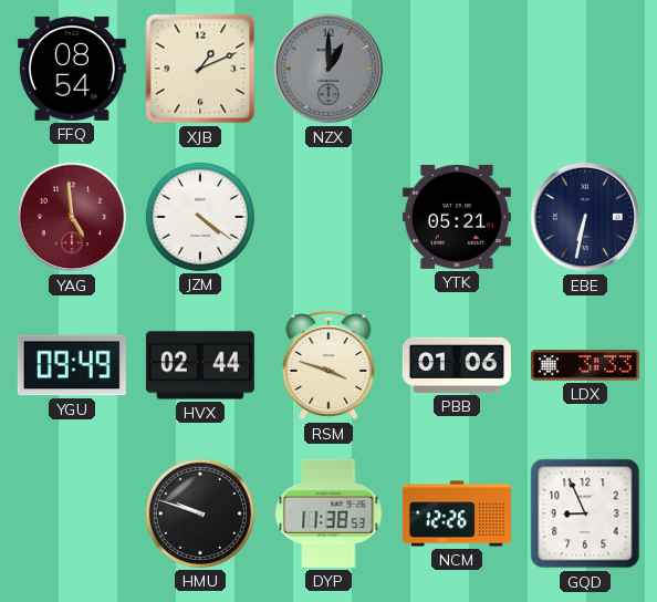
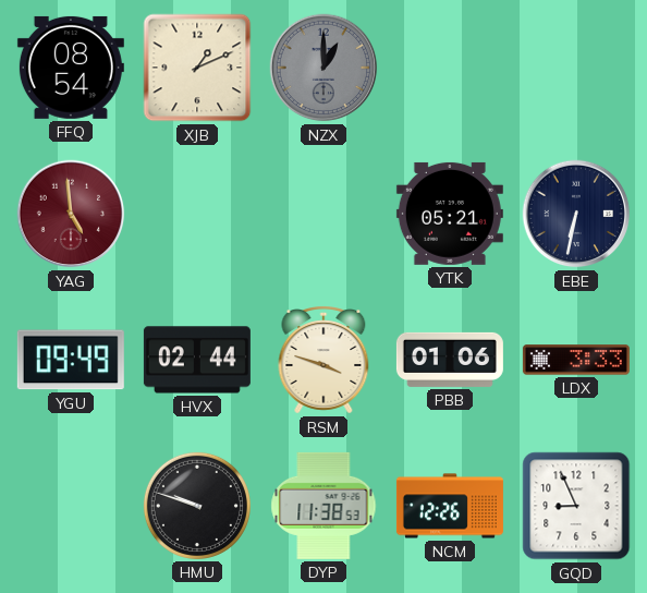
JZM: 4:21 -> none
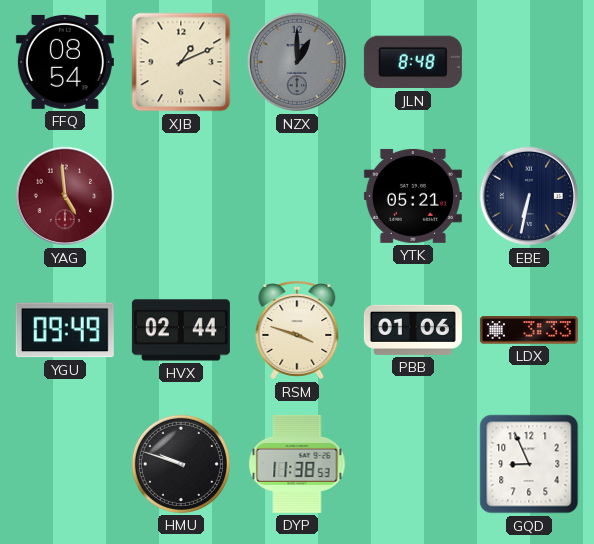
JLN: none -> 8:48
NCM: 12:26 -> none
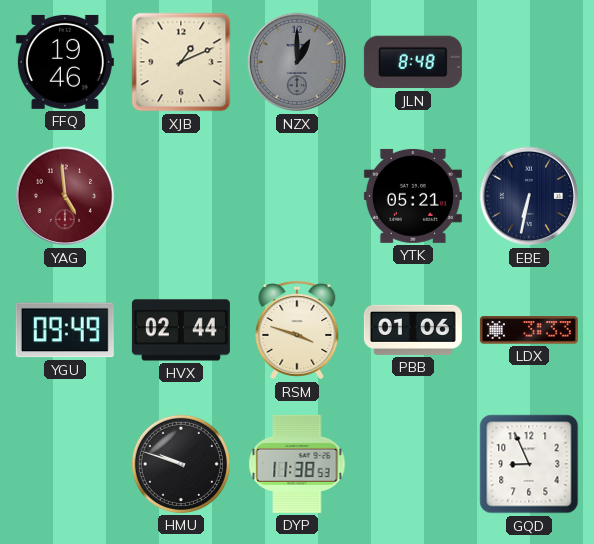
FFQ: 08:54 -> 19:46
